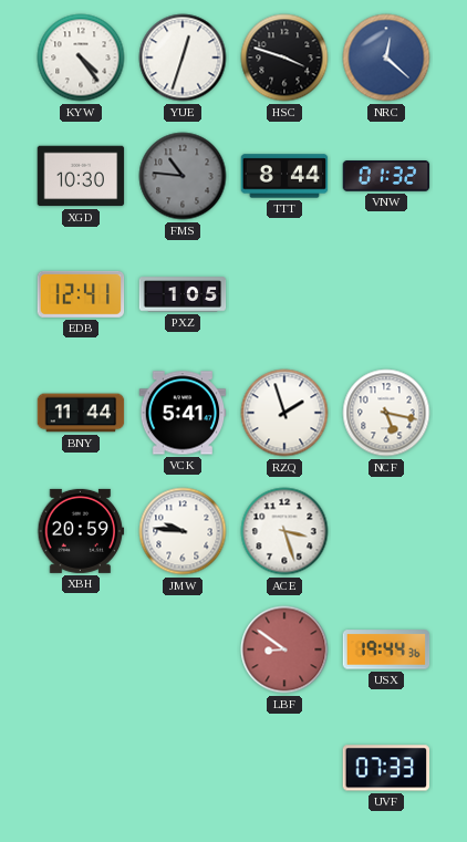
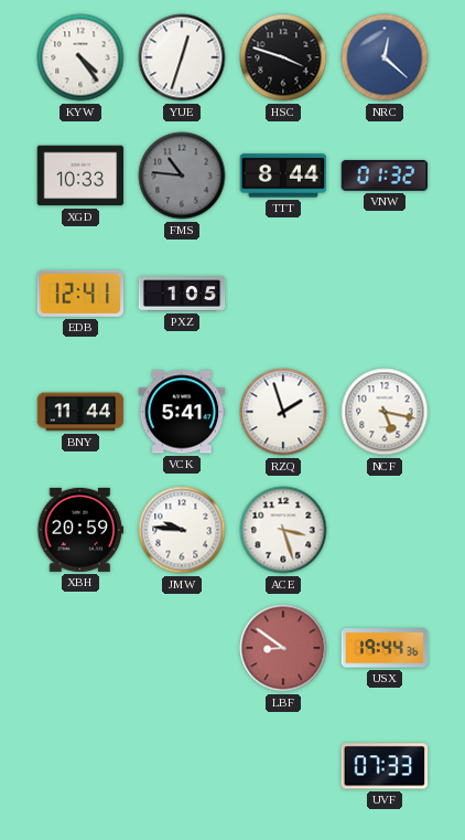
XGD: 10:30 -> 10:33
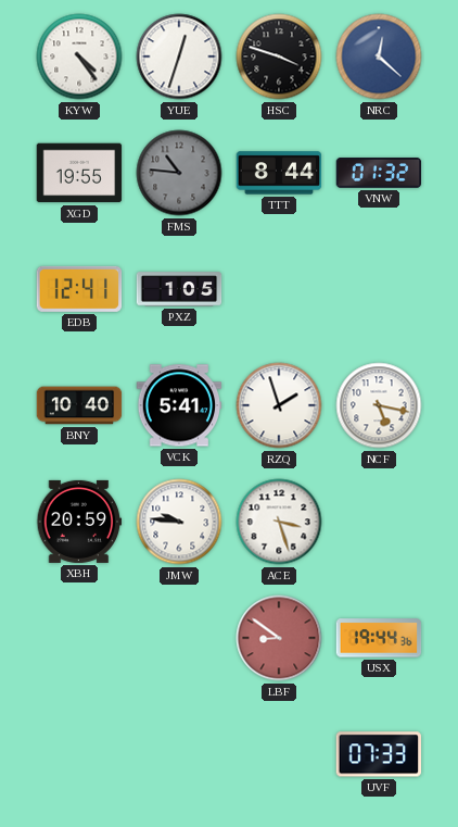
XGD: 10:33 -> 19:55
BNY: 11:44 -> 10:40
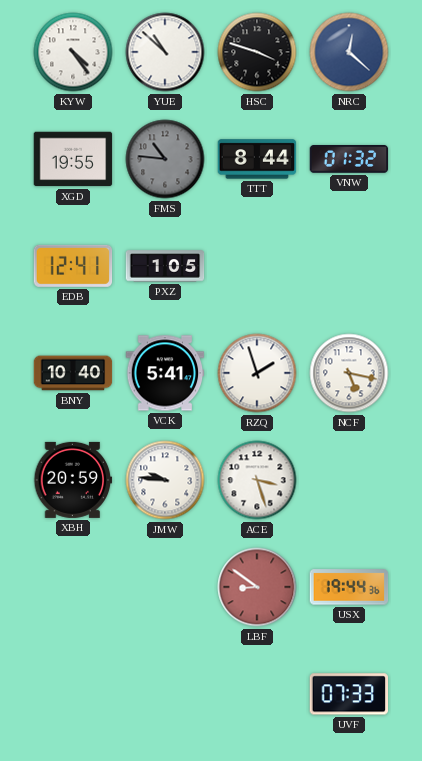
YUE: 12:33 -> 10:52
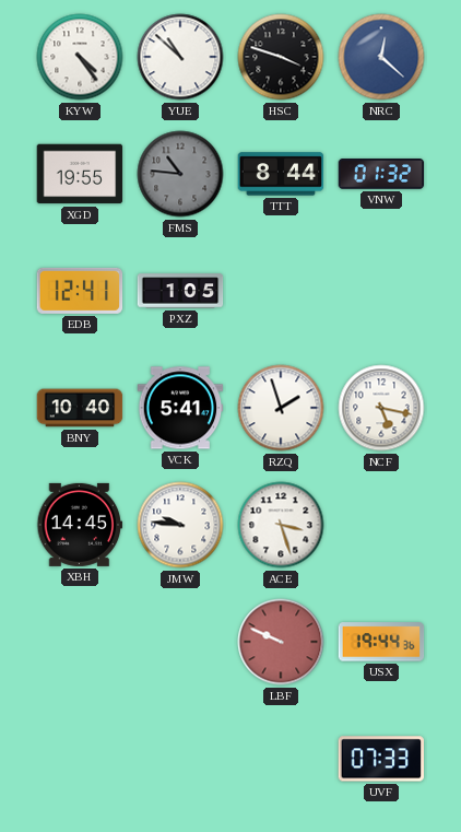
XBH: 20:59 -> 14:45
LBF: 8:51 -> 9:49
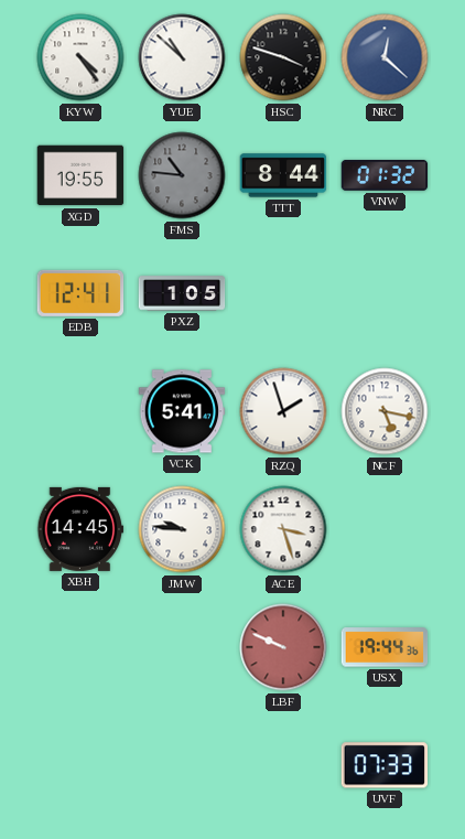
BNY: 10:40 -> none
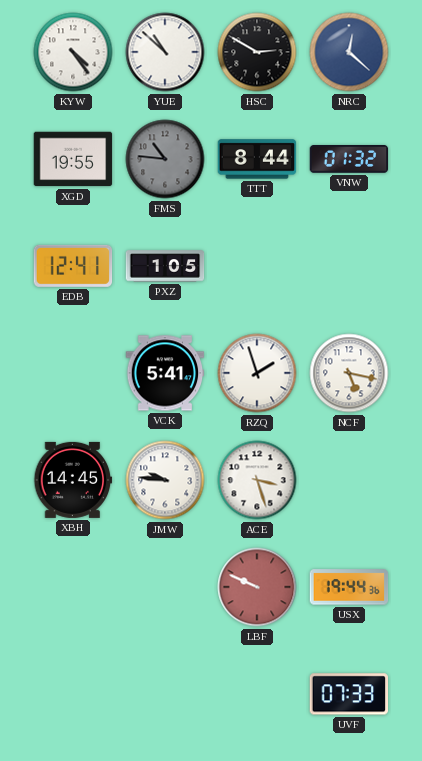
HSC: 3:48 -> 2:50
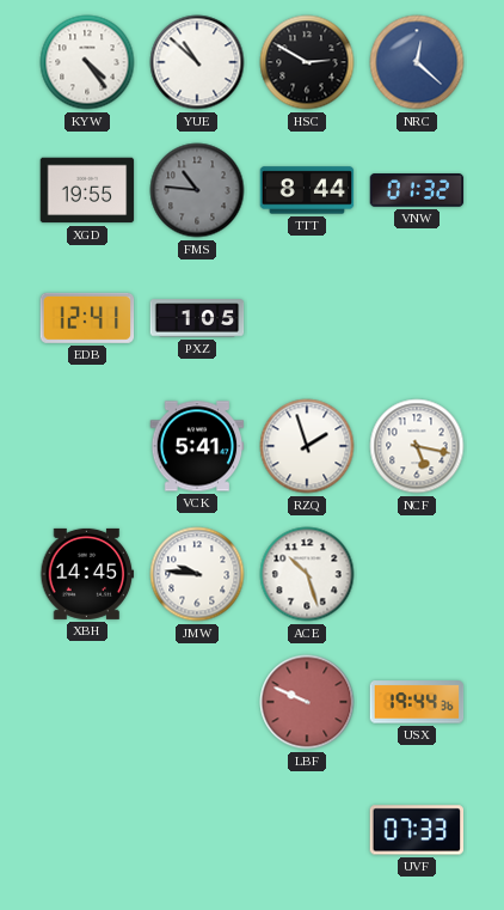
ACE: 3:27 -> 10:27
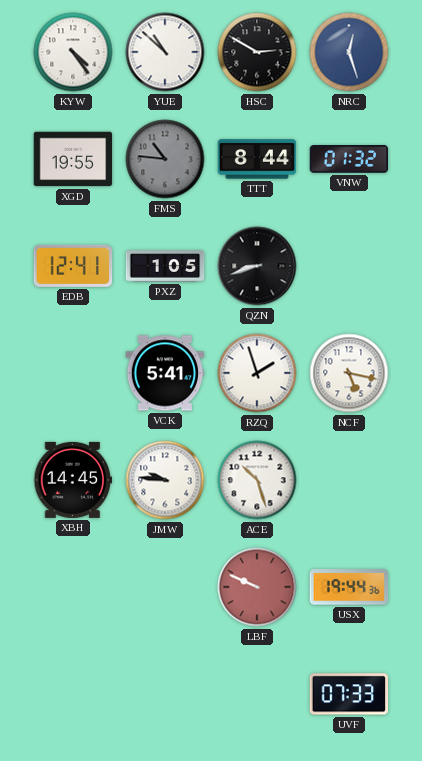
NRC: 12:22 -> 12:27
QZN: none -> 8:42
